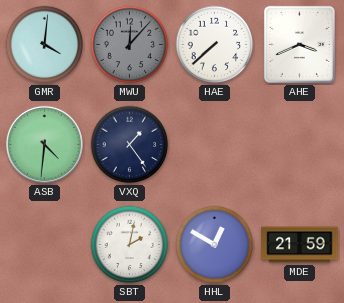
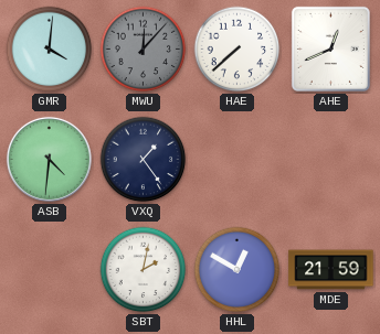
AHE: 3:41 -> 12:41
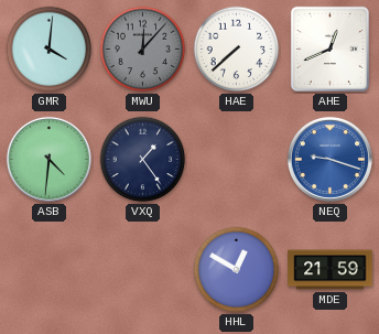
NEQ: none -> 9:18
SBT: 2:02 -> none
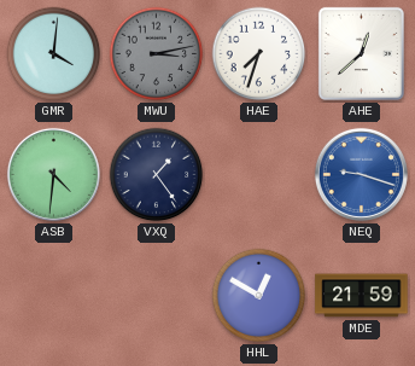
MWU: 12:07 -> 3:13
HAE: 7:38 -> 7:33
AHE: 12:41 -> 12:38
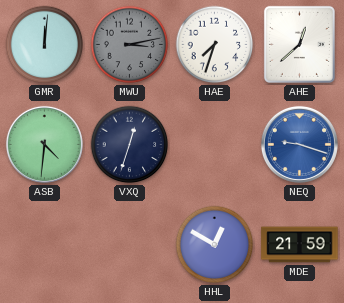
GMR: 4:01 -> 12:01
VXQ: 1:24 -> 12:33
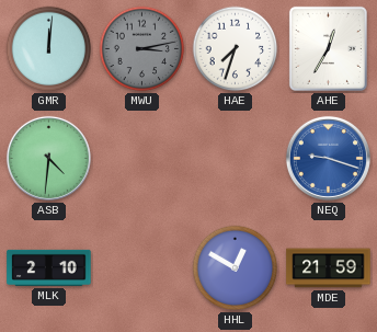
AHE: 12:38 -> 12:35
VXQ: 12:33 -> none
MLK: none -> 2:10
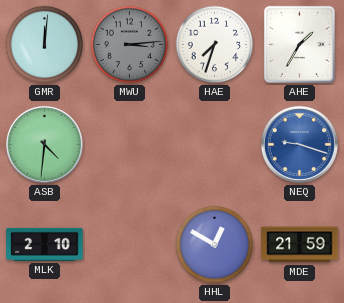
MWU: 3:13 -> 3:14
AHE: 12:35 -> 1:35
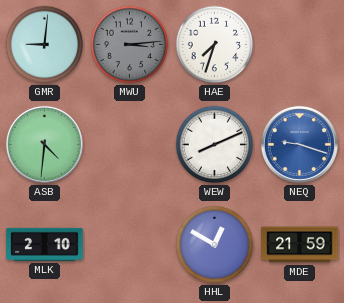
GMR: 12:01 -> 9:01
AHE: 1:35 -> none
WEW: none -> 8:11
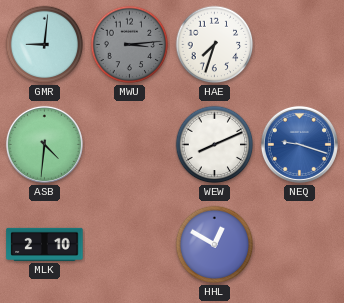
MDE: 21:59 -> none
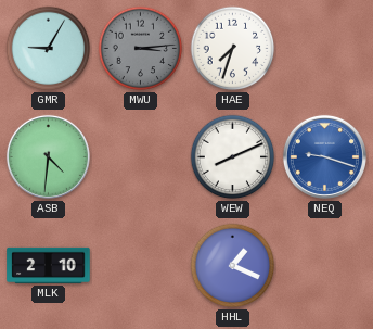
GMR: 9:01 -> 9:05
HHL: 12:50 -> 1:19
